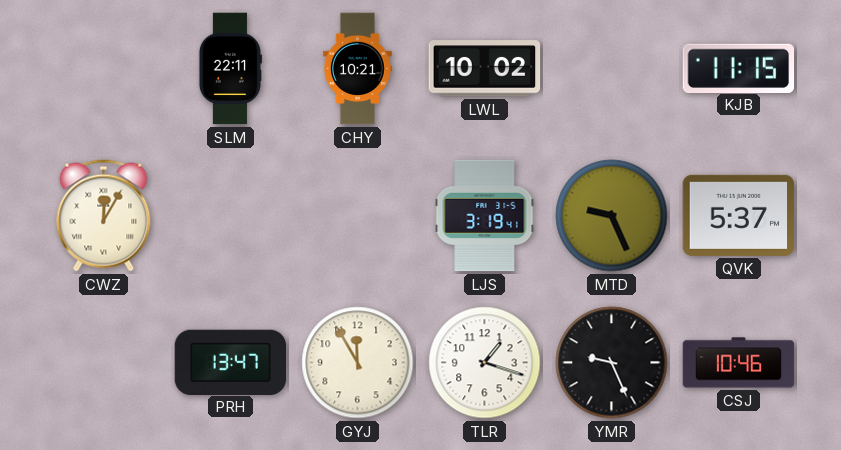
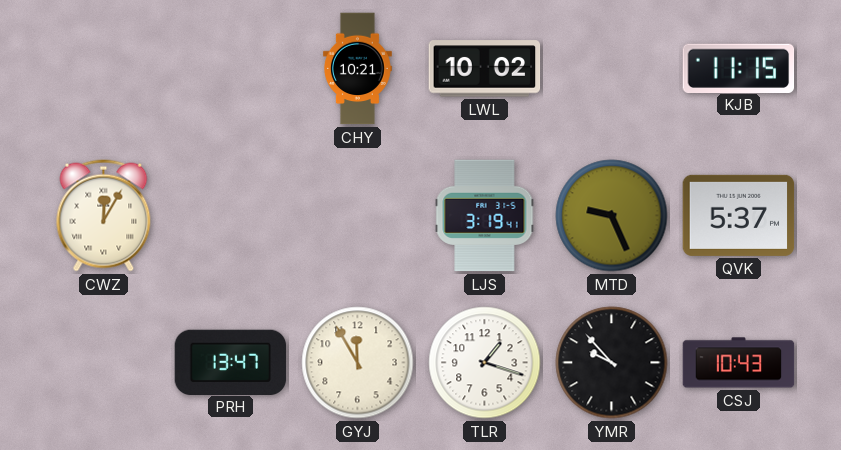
SLM: 22:11 -> none
YMR: 9:26 -> 9:53
CSJ: 10:46 -> 10:43
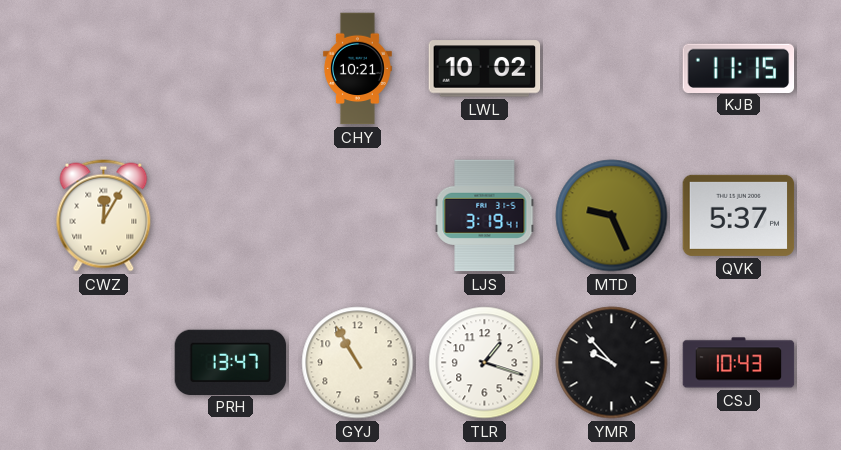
GYJ: 11:55 -> 10:55
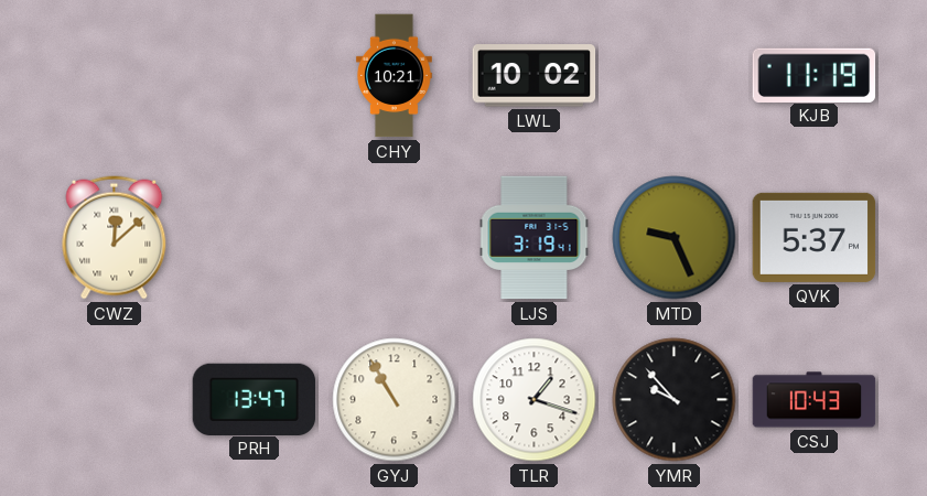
KJB: 11:15 -> 11:19
CWZ: 12:05 -> 12:08
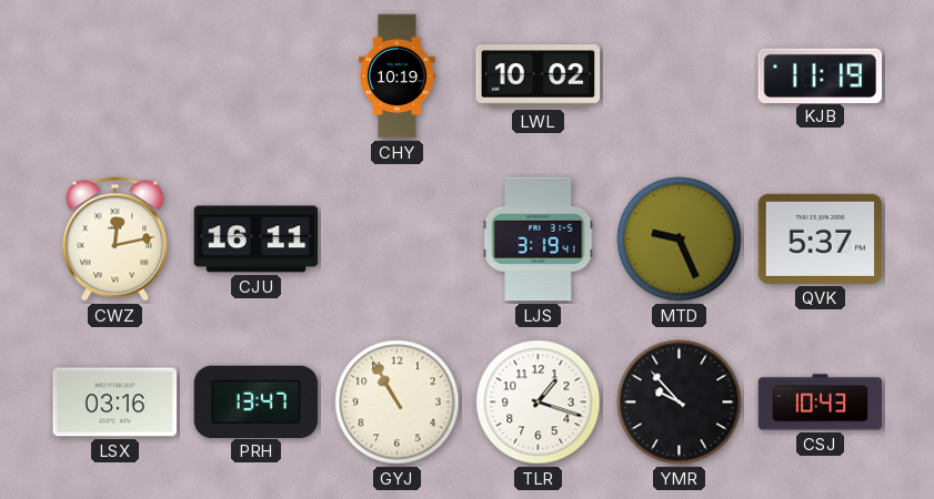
CHY: 10:21 -> 10:19
CWZ: 12:08 -> 12:13
CJU: none -> 16:11
LSX: none -> 03:16
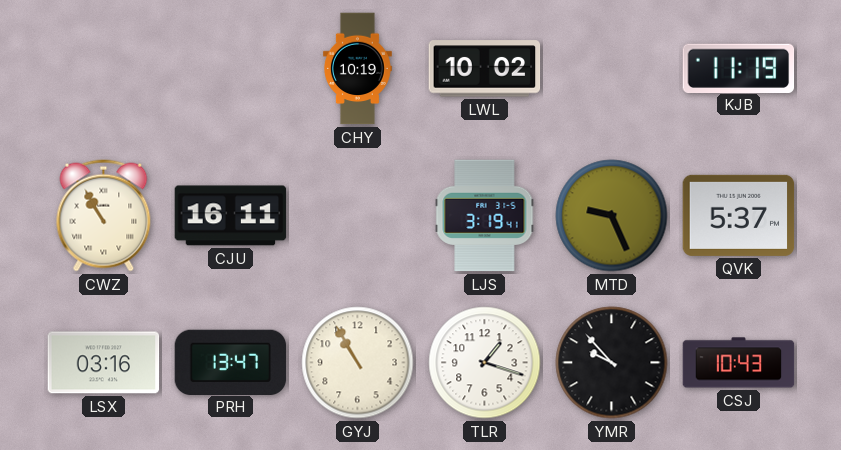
CWZ: 12:13 -> 10:55
